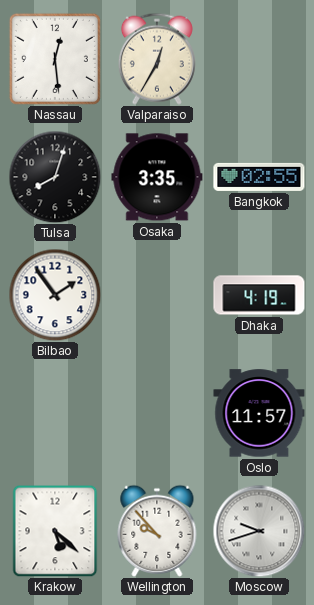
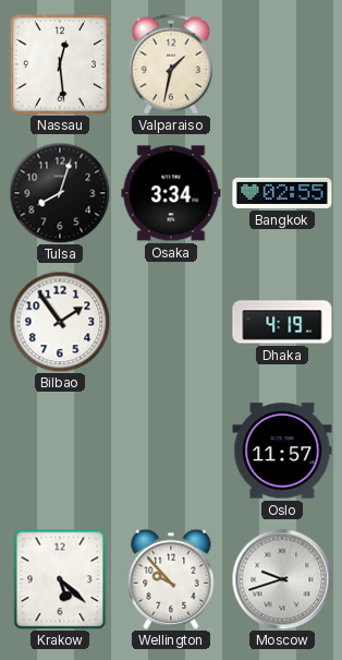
Valparaiso: 12:35 -> 1:32
Osaka: 3:35 -> 3:34
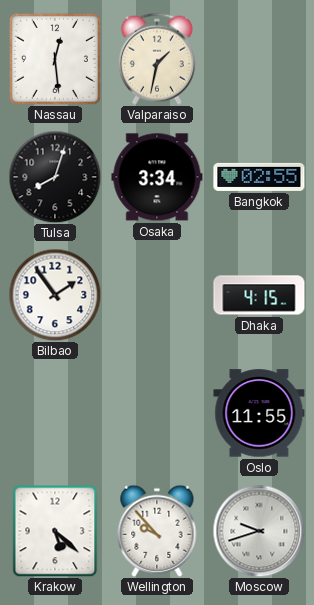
Dhaka: 4:19 -> 4:15
Oslo: 11:57 -> 11:55
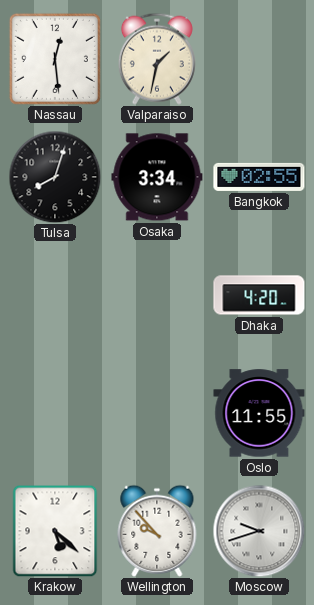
Bilbao: 1:54 -> none
Dhaka: 4:15 -> 4:20
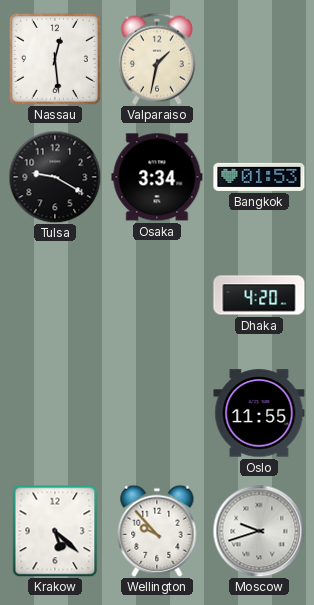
Tulsa: 8:03 -> 9:20
Bangkok: 02:55 -> 01:53
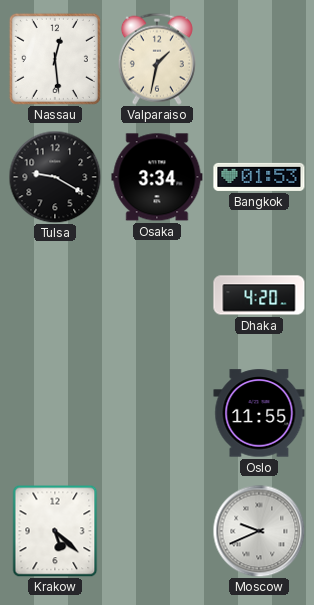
Wellington: 9:53 -> none
Moscow: 9:42 -> 9:41
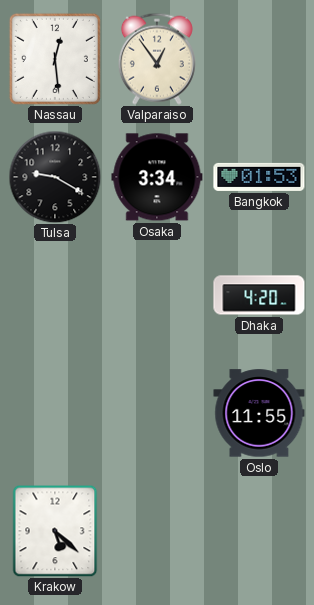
Valparaiso: 1:32 -> 12:54
Moscow: 9:41 -> none
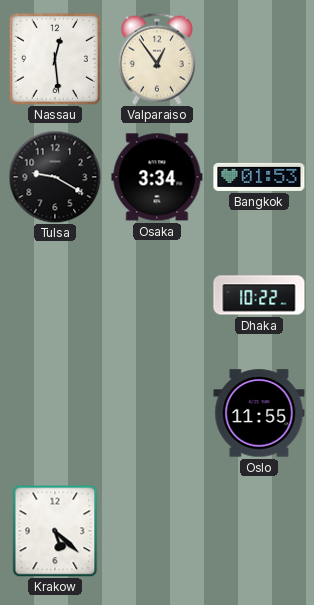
Dhaka: 4:20 -> 10:22
